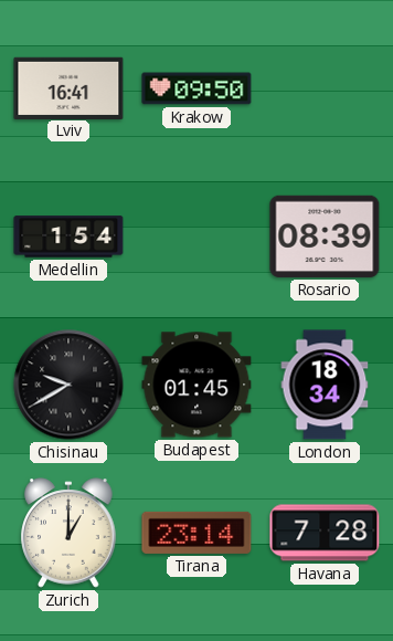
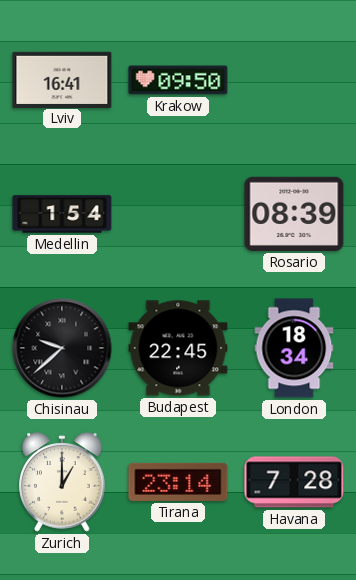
Chisinau: 9:40 -> 9:38
Budapest: 01:45 -> 22:45
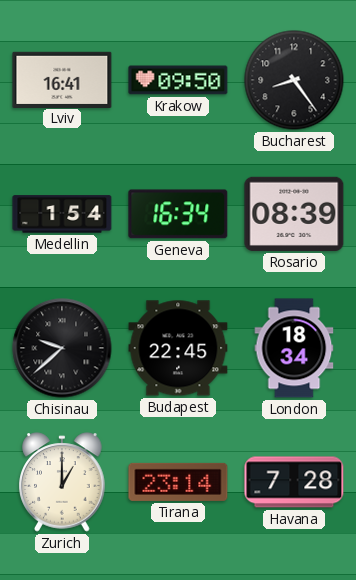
Bucharest: none -> 8:24
Geneva: none -> 16:34
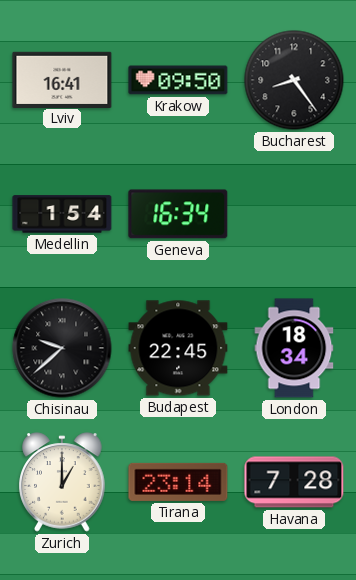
Rosario: 08:39 -> none
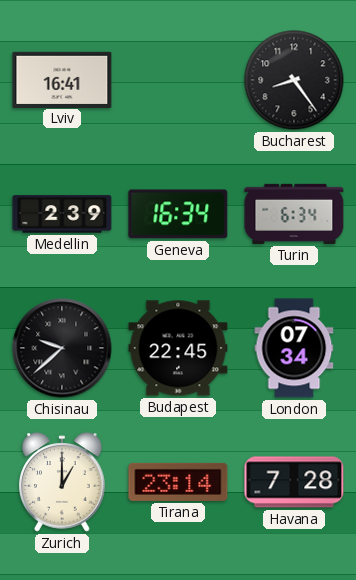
Krakow: 09:50 -> none
Medellin: 1:54 -> 2:39
Turin: none -> 6:34
London: 18:34 -> 07:34
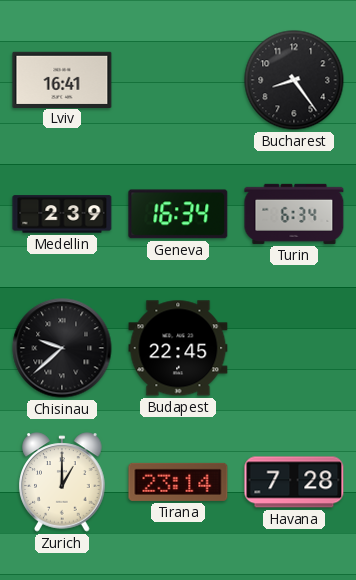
London: 07:34 -> none
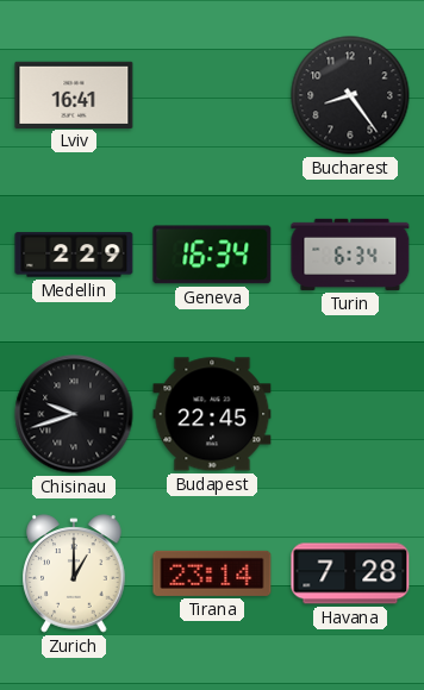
Medellin: 2:39 -> 2:29
Chisinau: 9:38 -> 9:42
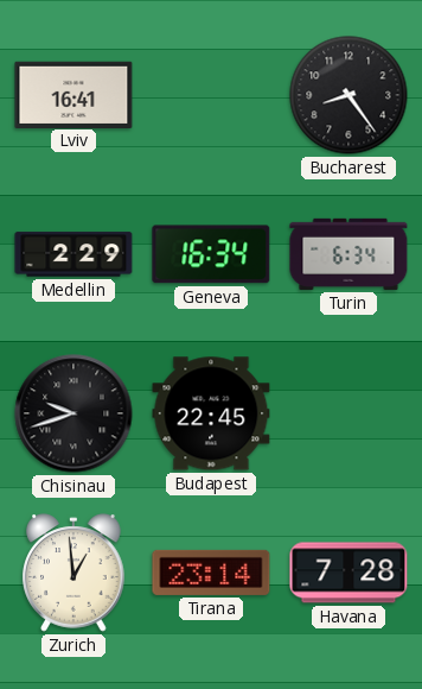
Zurich: 1:00 -> 12:59
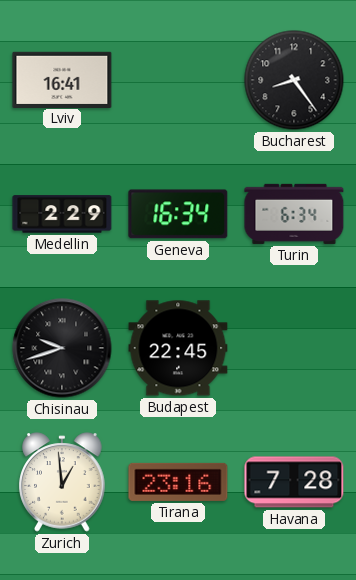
Tirana: 23:14 -> 23:16
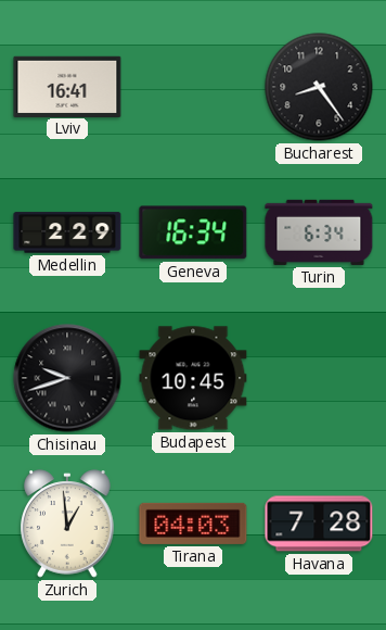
Budapest: 22:45 -> 10:45
Tirana: 23:16 -> 04:03
